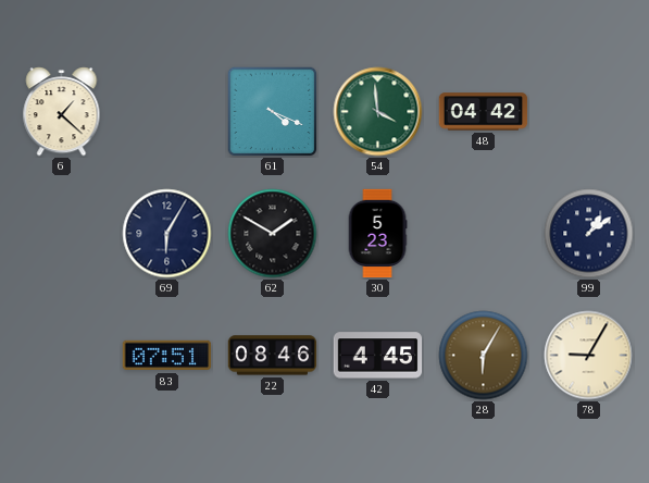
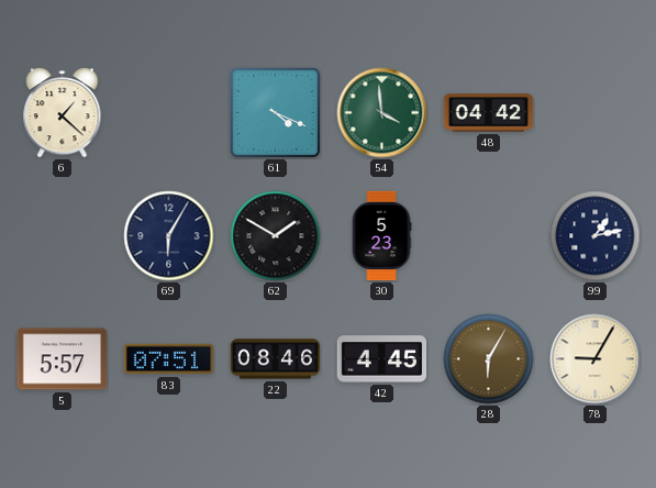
99: 1:09 -> 1:13
5: none -> 5:57
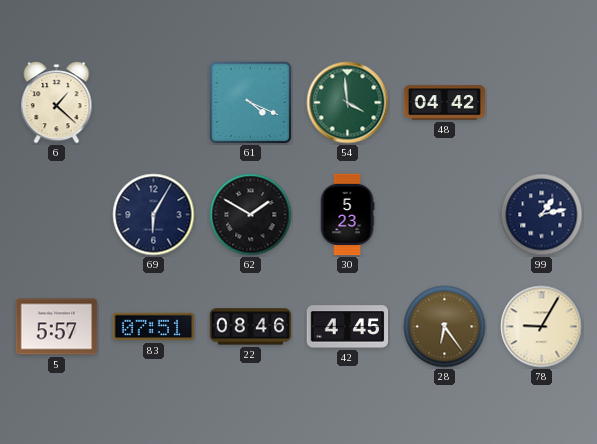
28: 6:05 -> 6:24
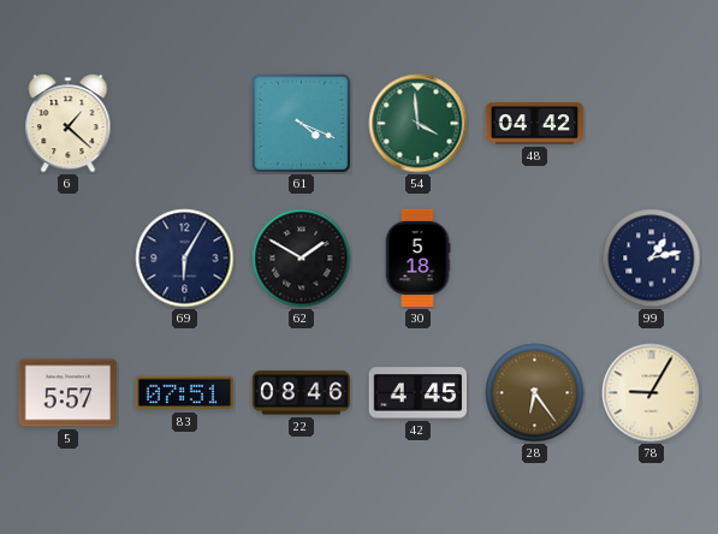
30: 5:23 -> 5:18
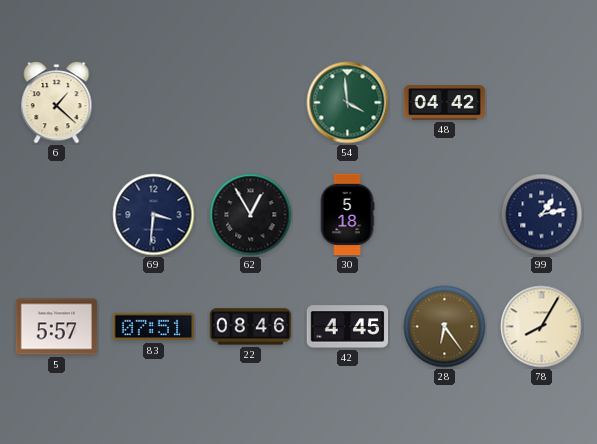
61: 4:19 -> none
69: 6:05 -> 3:31
62: 1:50 -> 12:55
78: 9:05 -> 8:05
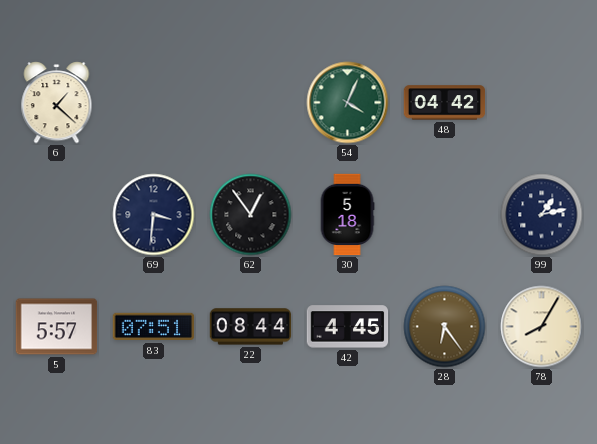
54: 3:59 -> 4:04
62: 12:55 -> 12:54
22: 08:46 -> 08:44
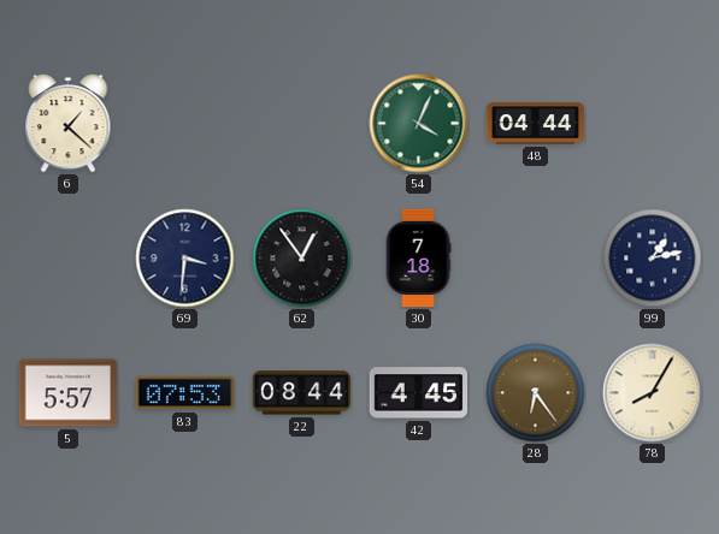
48: 04:42 -> 04:44
30: 5:18 -> 7:18
83: 07:51 -> 07:53
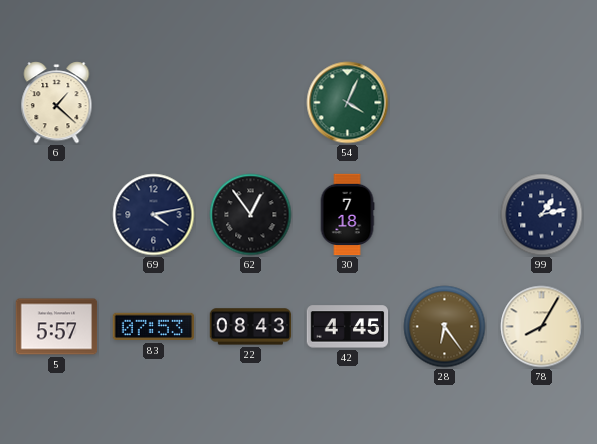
48: 04:44 -> none
69: 3:31 -> 4:13
22: 08:44 -> 08:43
